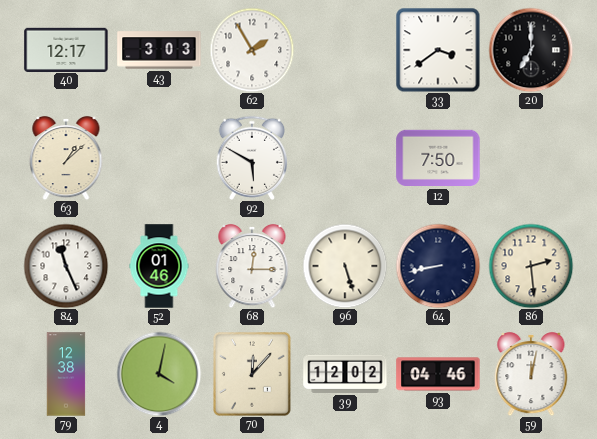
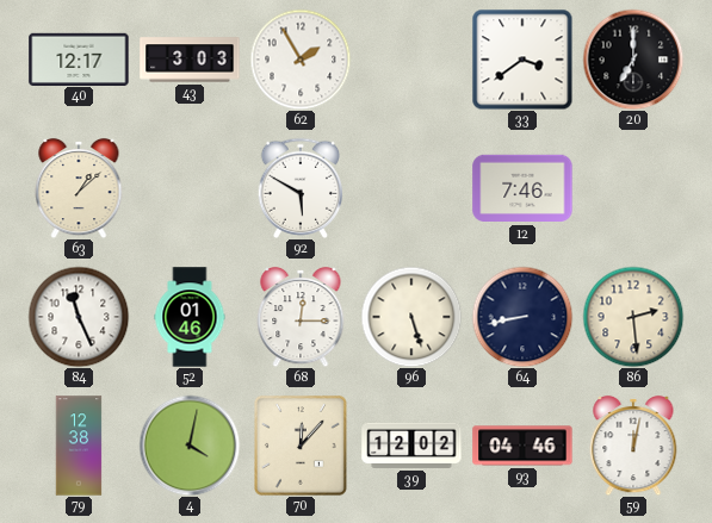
12: 7:50 -> 7:46
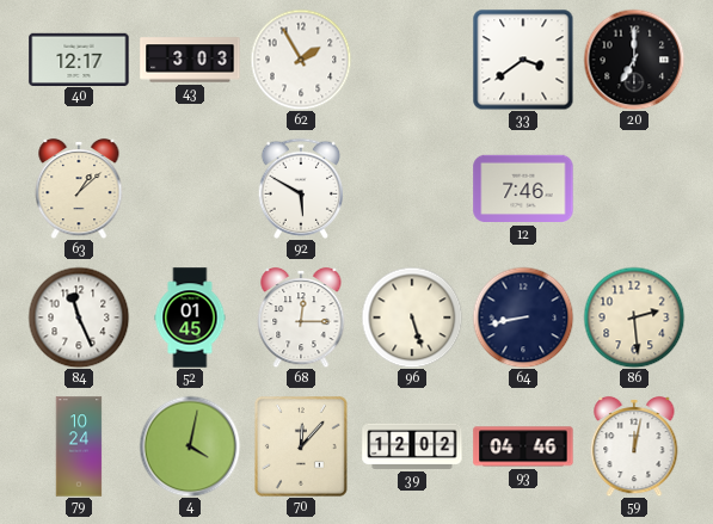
52: 01:46 -> 01:45
79: 12:38 -> 10:24
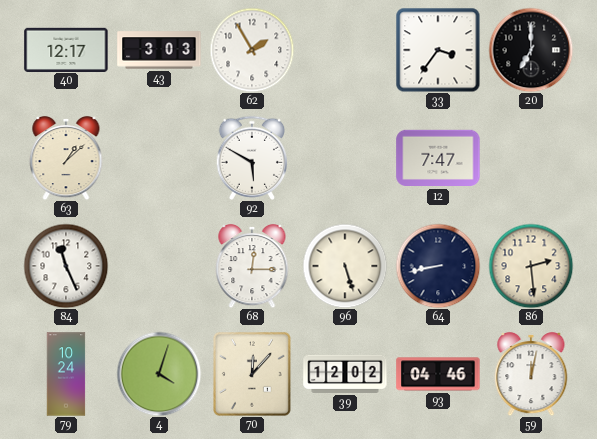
33: 3:39 -> 3:36
12: 7:46 -> 7:47
52: 01:45 -> none
4: 4:02 -> 4:03
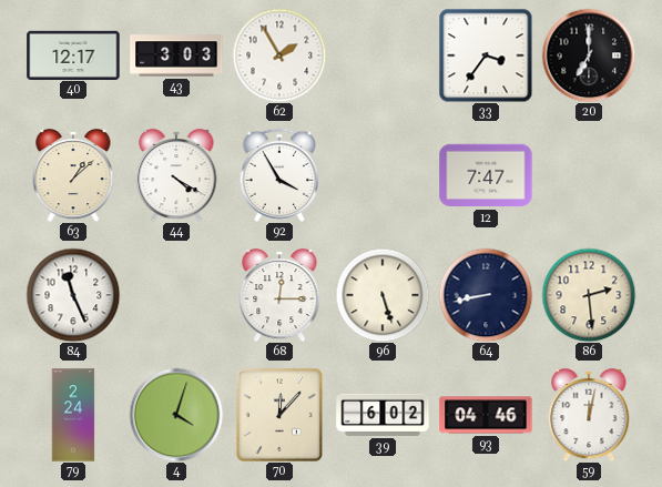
44: none -> 4:20
92: 5:50 -> 3:55
79: 10:24 -> 2:24
39: 12:02 -> 6:02
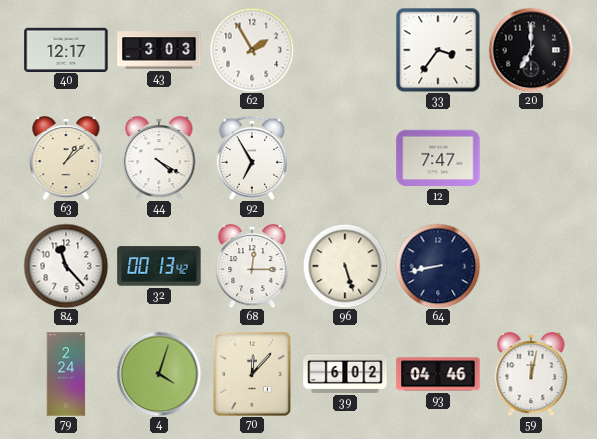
92: 3:55 -> 6:55
84: 11:26 -> 11:23
32: none -> 00:13
86: 2:29 -> none
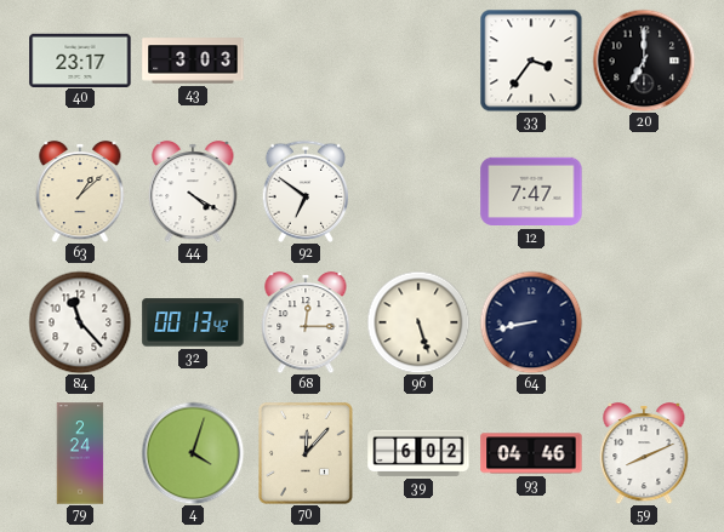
40: 12:17 -> 23:17
62: 1:55 -> none
92: 6:55 -> 6:51
59: 12:02 -> 8:11
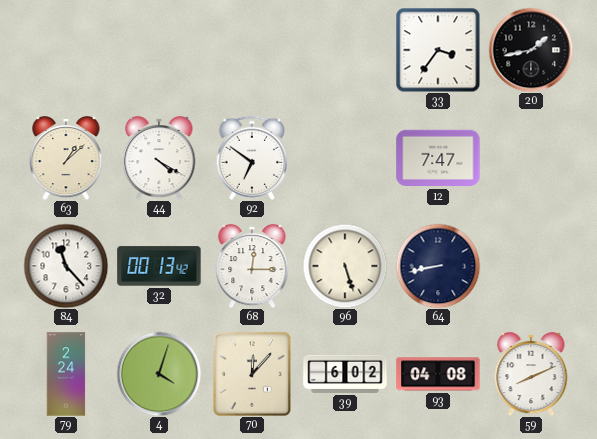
40: 23:17 -> none
43: 3:03 -> none
20: 7:00 -> 1:43
93: 04:46 -> 04:08
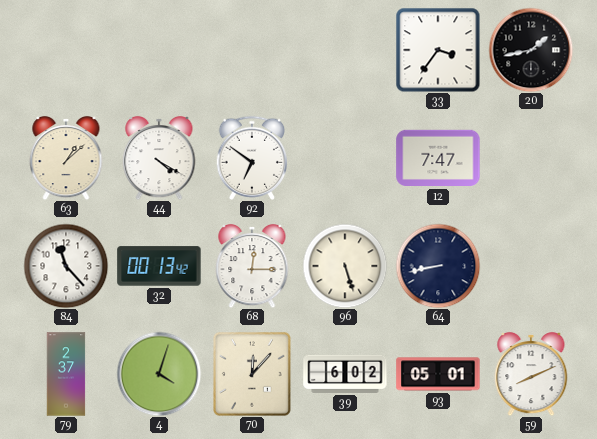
79: 2:24 -> 2:37
93: 04:08 -> 05:01
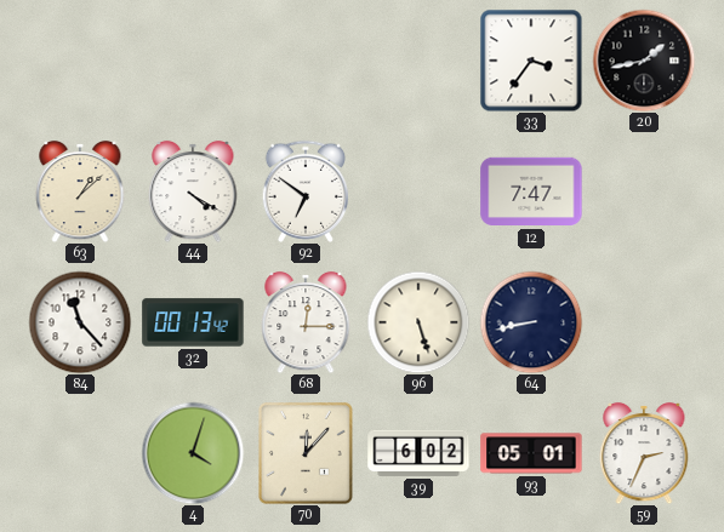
79: 2:37 -> none
59: 8:11 -> 2:34
